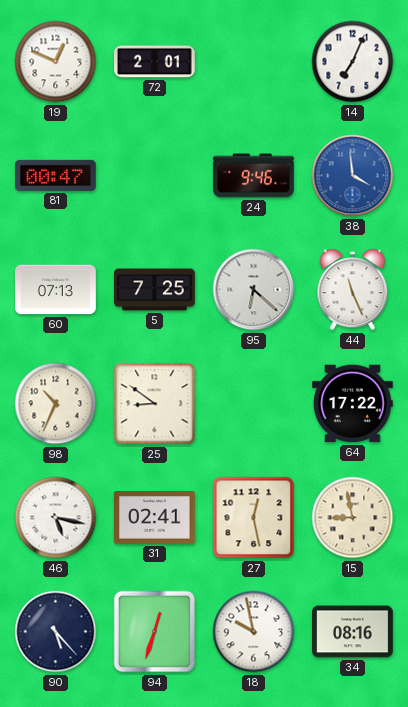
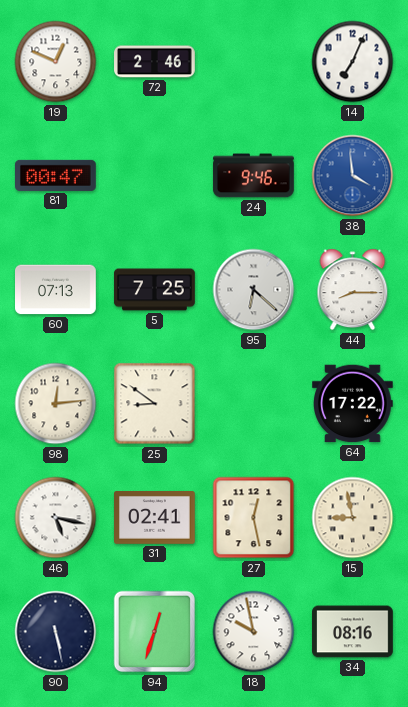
72: 2:01 -> 2:46
44: 11:26 -> 8:15
98: 10:34 -> 12:14
90: 5:23 -> 5:28
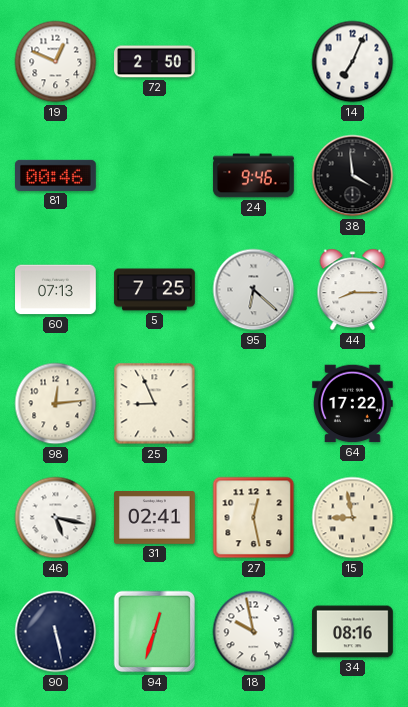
72: 2:46 -> 2:50
81: 00:47 -> 00:46
38 dial: blue -> black
25: 8:51 -> 8:56
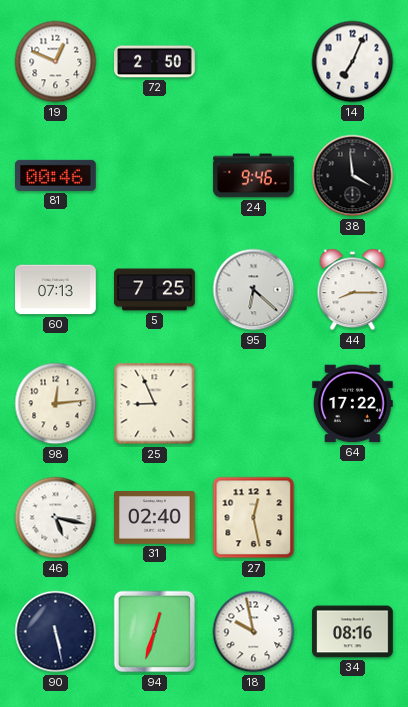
31: 02:41 -> 02:40
15: 8:58 -> none
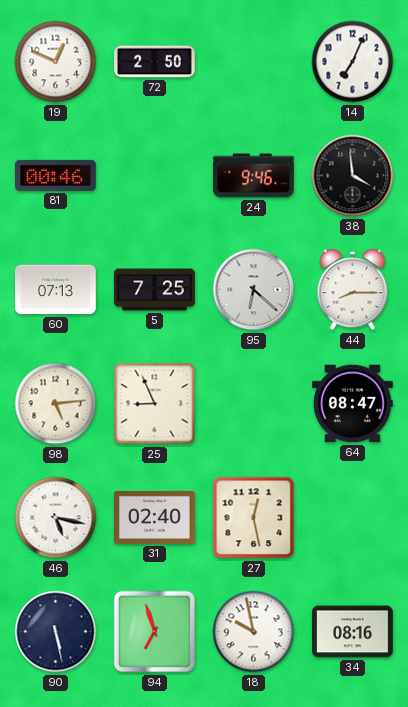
98: 12:14 -> 5:14
64: 17:22 -> 08:47
94: 12:33 -> 6:57
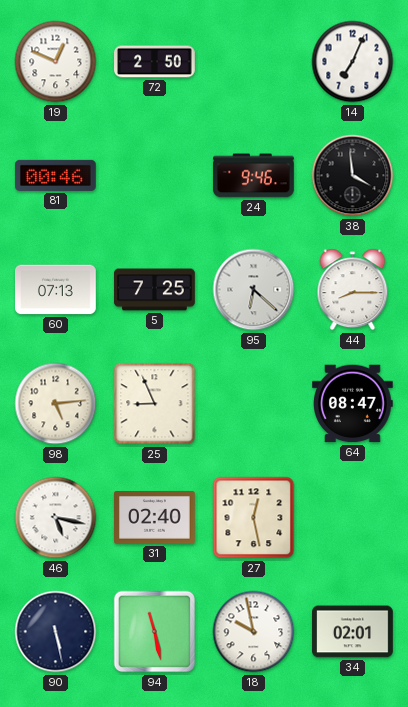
94: 6:57 -> 11:28
34: 08:16 -> 02:01
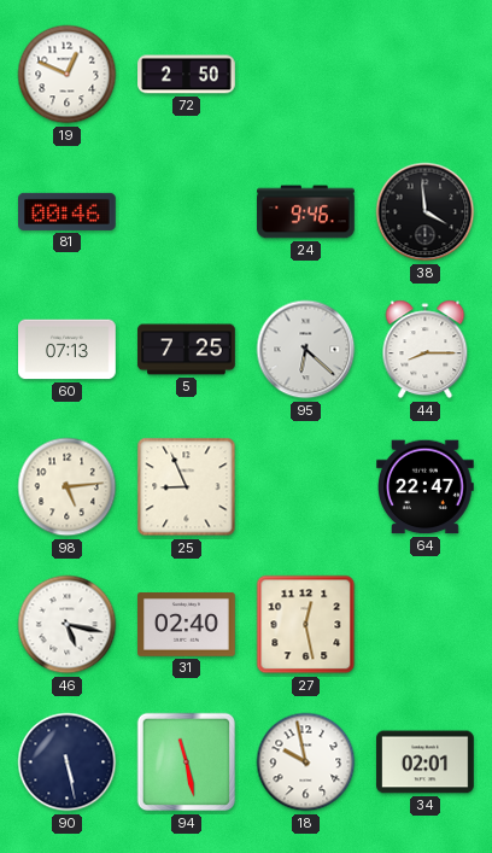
14: 7:04 -> none
64: 08:47 -> 22:47
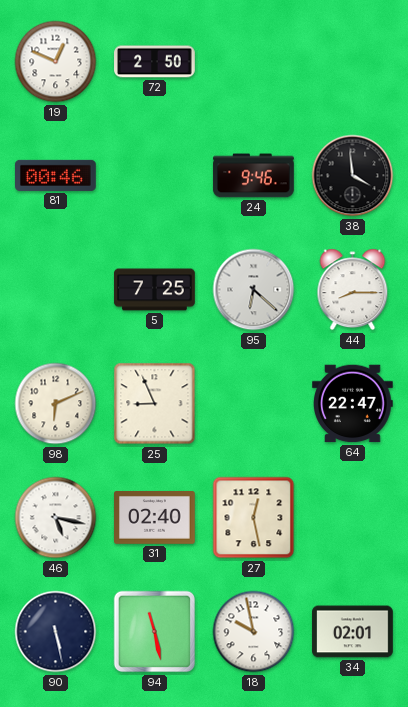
60: 07:13 -> none
98: 5:14 -> 6:11
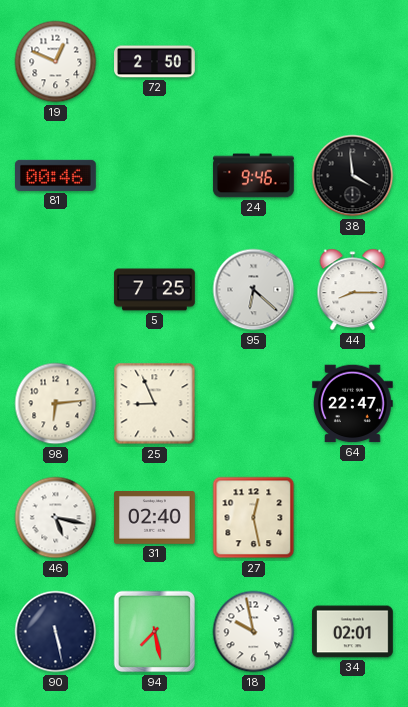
98: 6:11 -> 6:14
94: 11:28 -> 7:28
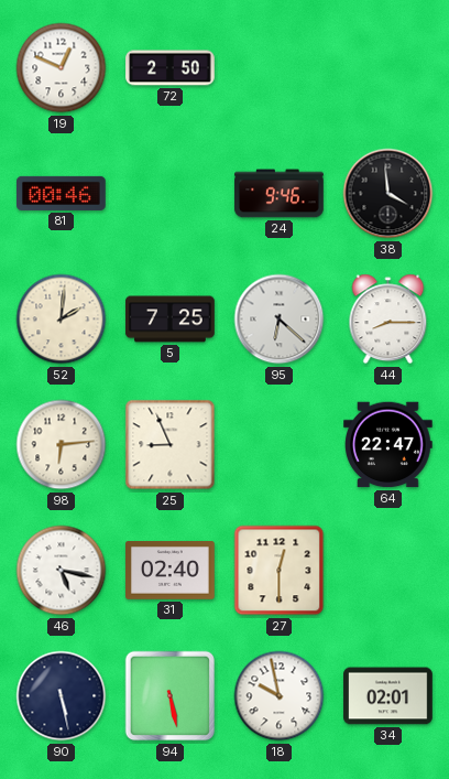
52: none -> 2:01
27: 12:28 -> 12:30
94: 7:28 -> 5:28
